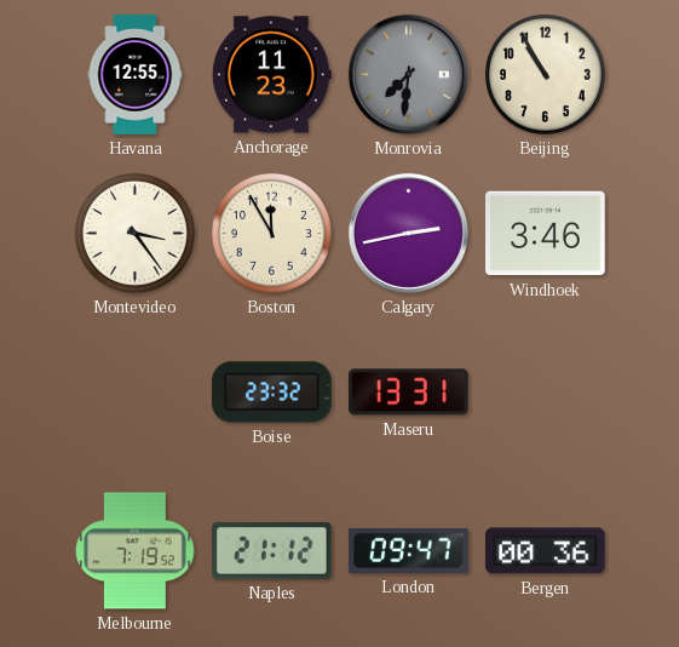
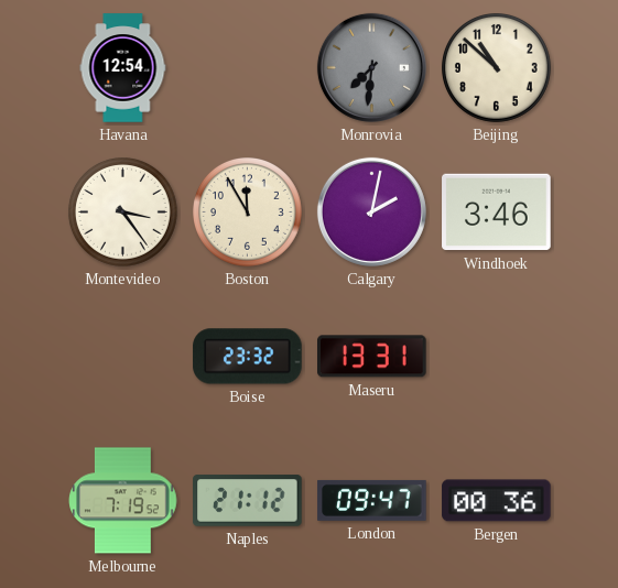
Havana: 12:55 -> 12:54
Anchorage: 11:23 -> none
Beijing: 10:55 -> 10:52
Calgary: 2:43 -> 2:02
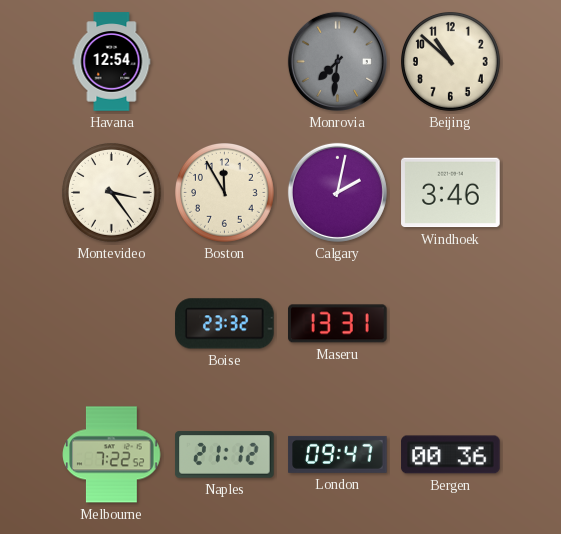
Melbourne: 7:19 -> 7:22
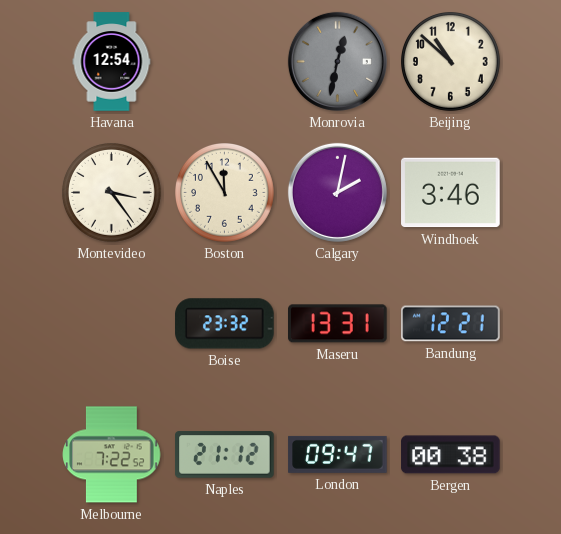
Monrovia: 7:31 -> 12:32
Bandung: none -> 12:21
Bergen: 00:36 -> 00:38
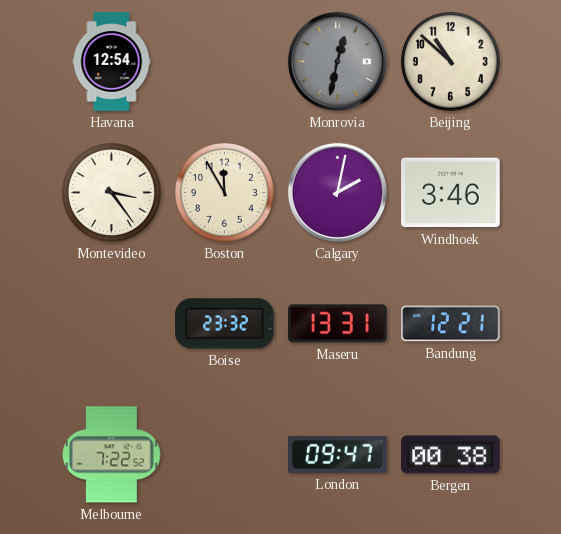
Naples: 21:12 -> none
